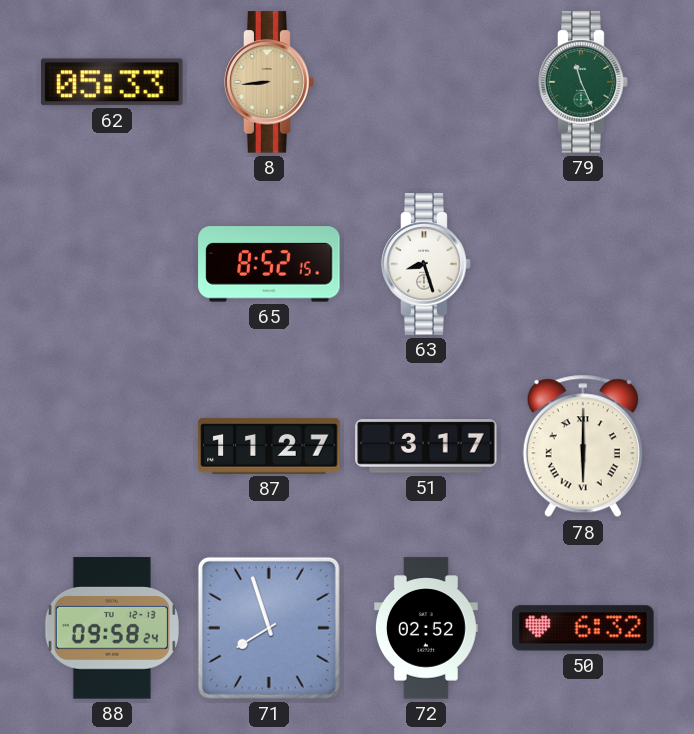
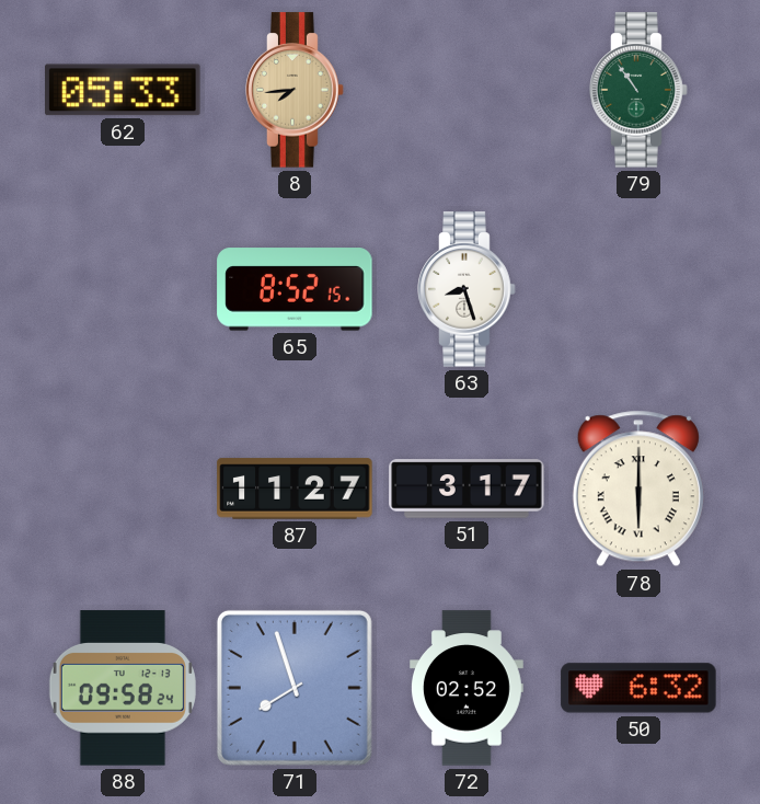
8: 8:44 -> 7:44
79: 11:26 -> 10:54
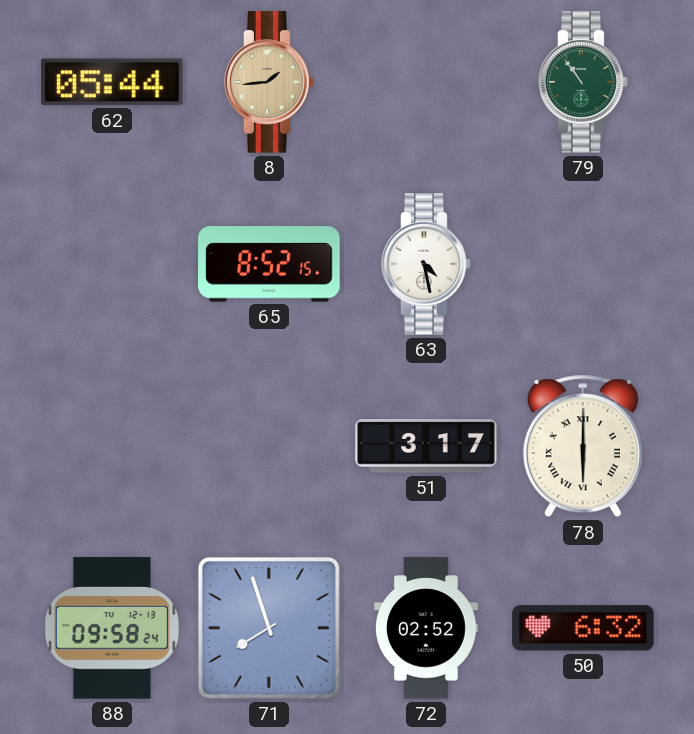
62: 05:33 -> 05:44
8: 7:44 -> 1:44
63: 8:27 -> 4:28
87: 11:27 -> none
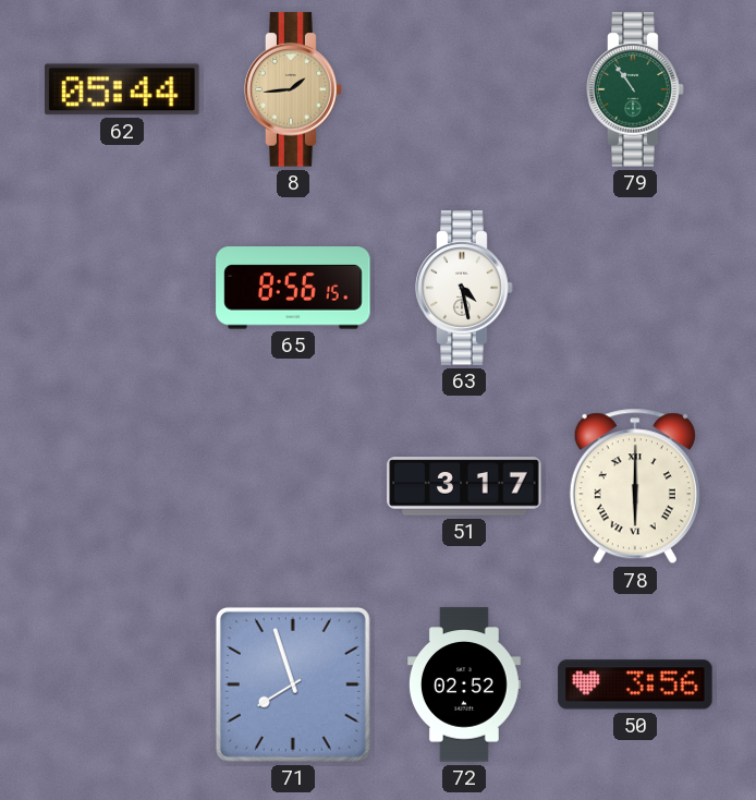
65: 8:52 -> 8:56
88: 09:58 -> none
50: 6:32 -> 3:56
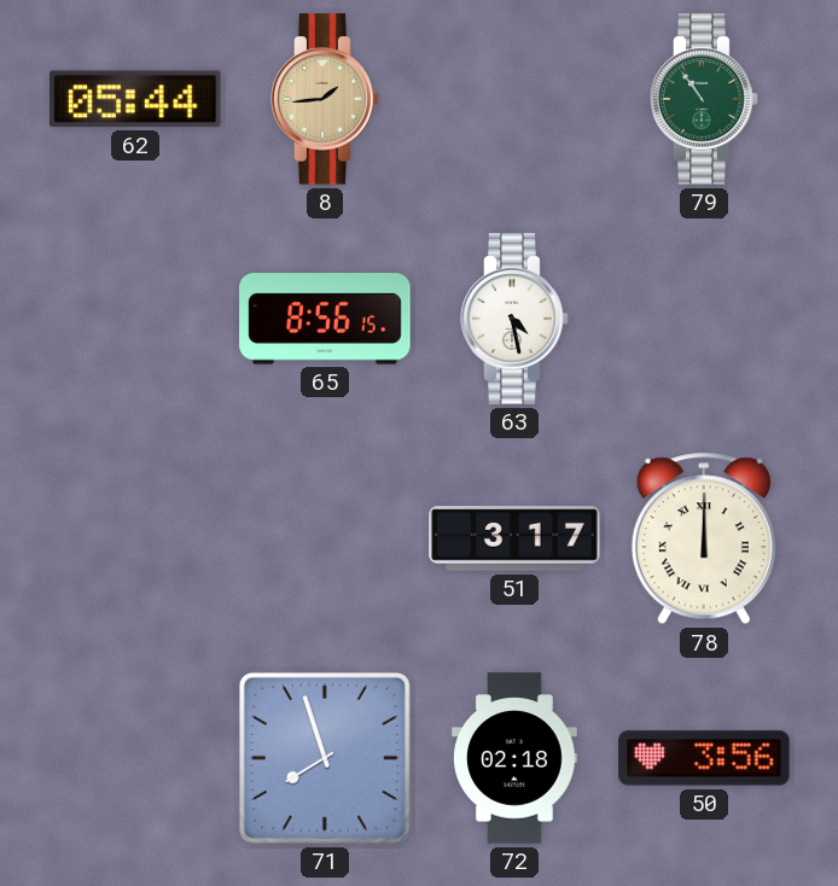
78: 6:00 -> 12:00
72: 02:52 -> 02:18
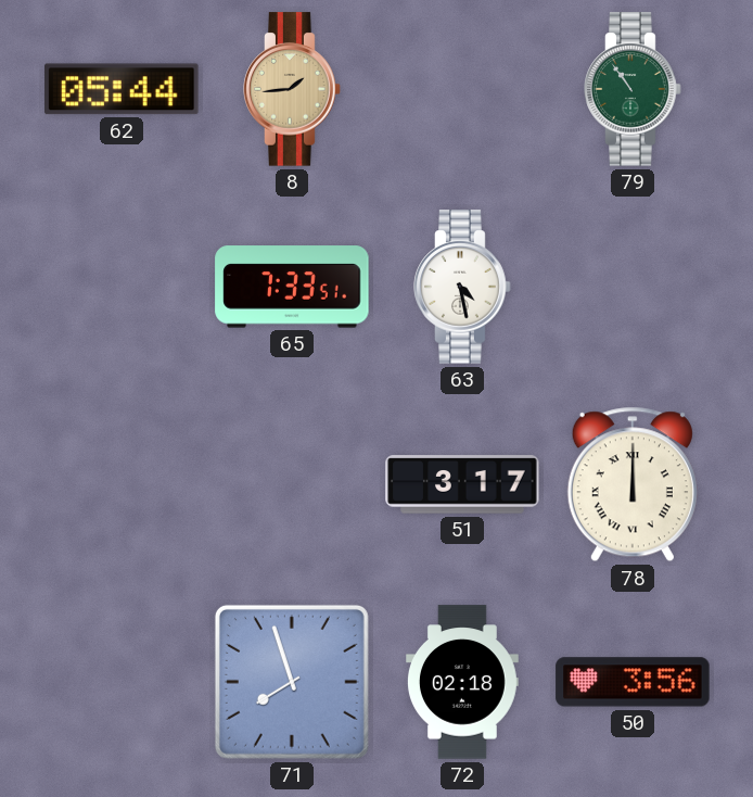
65: 8:56 -> 7:33
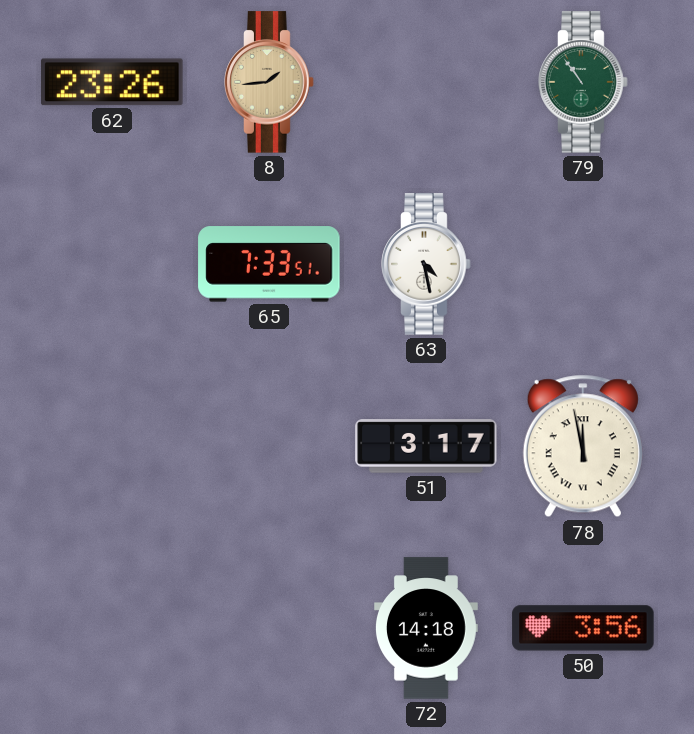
62: 05:44 -> 23:26
78: 12:00 -> 11:58
71: 7:57 -> none
72: 02:18 -> 14:18
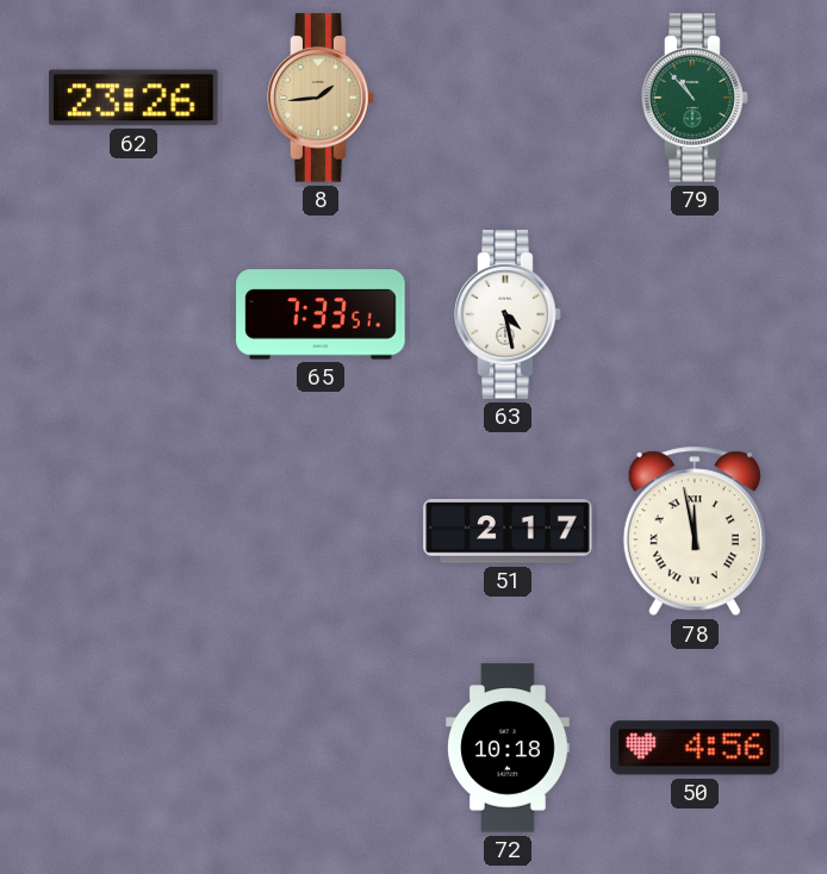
79: 10:54 -> 10:53
51: 3:17 -> 2:17
72: 14:18 -> 10:18
50: 3:56 -> 4:56
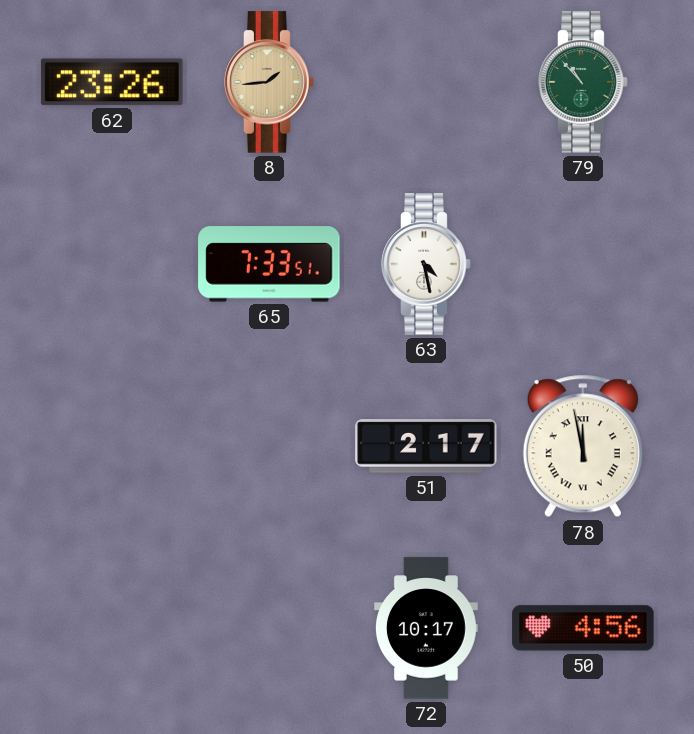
72: 10:18 -> 10:17
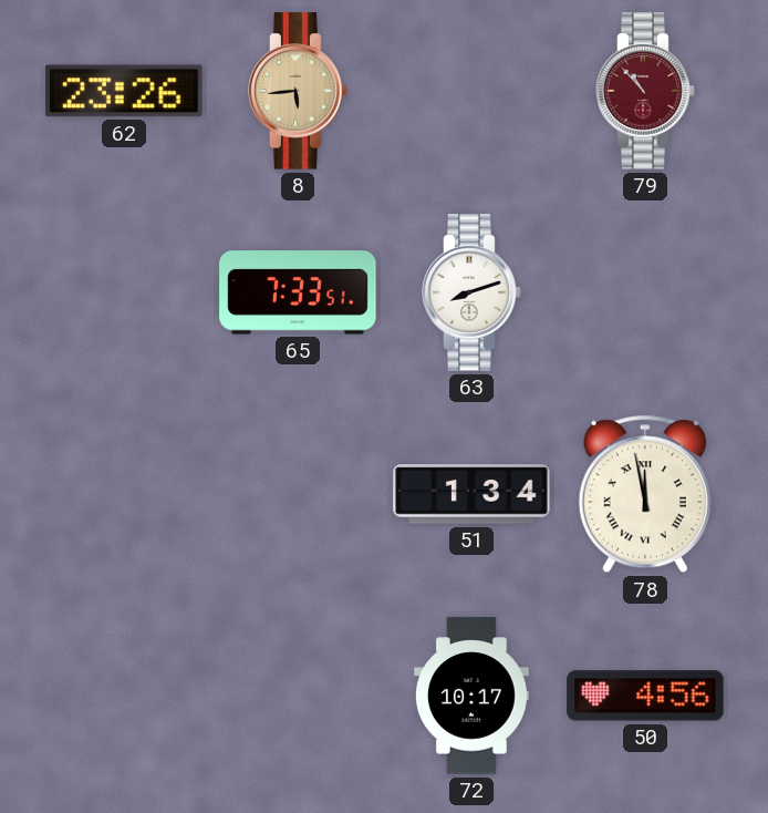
8: 1:44 -> 5:44
79 dial: green -> burgundy
63: 4:28 -> 8:12
51: 2:17 -> 1:34
